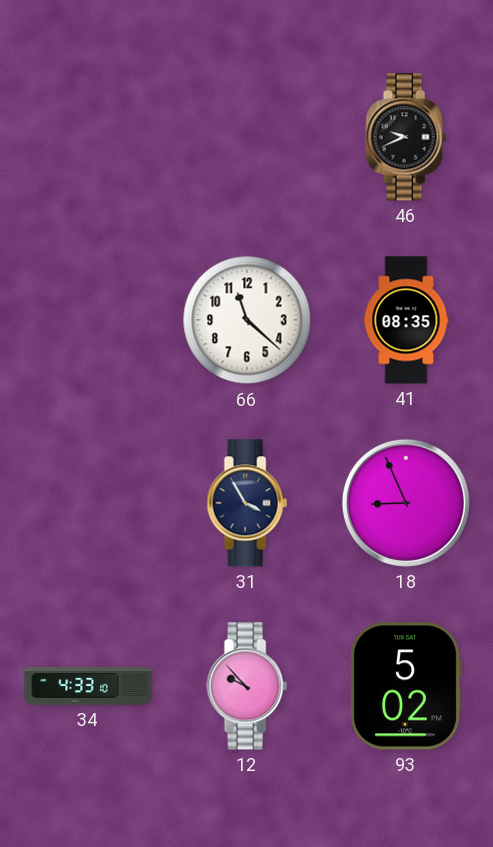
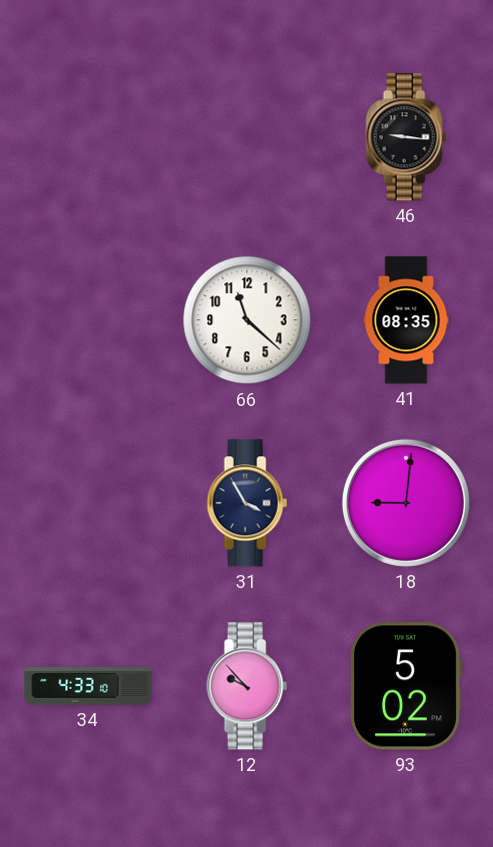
46: 9:41 -> 9:16
18: 8:56 -> 9:01
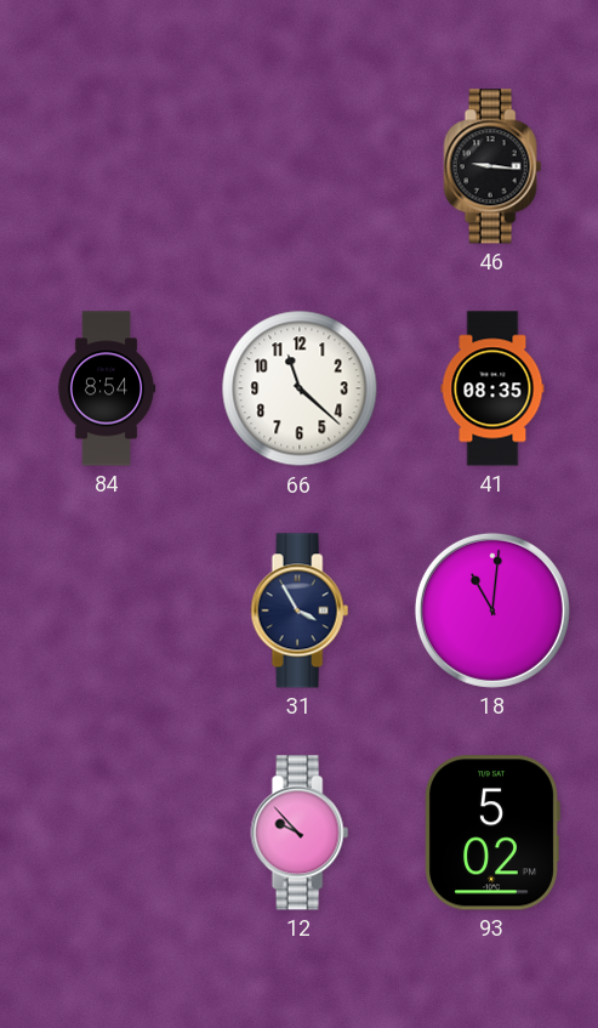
84: none -> 8:54
18: 9:01 -> 11:01
34: 4:33 -> none
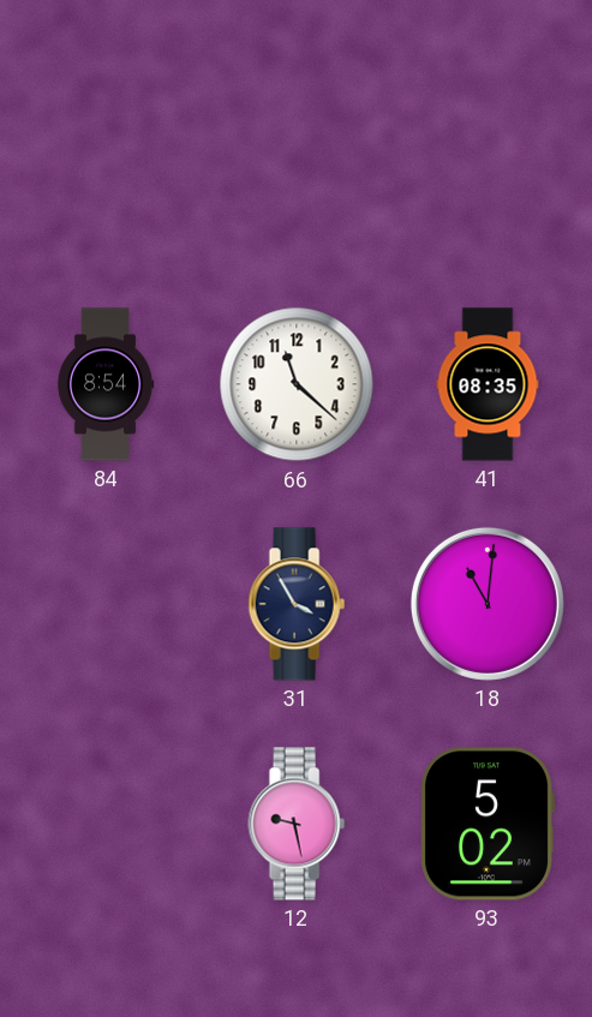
46: 9:16 -> none
12: 9:53 -> 9:28
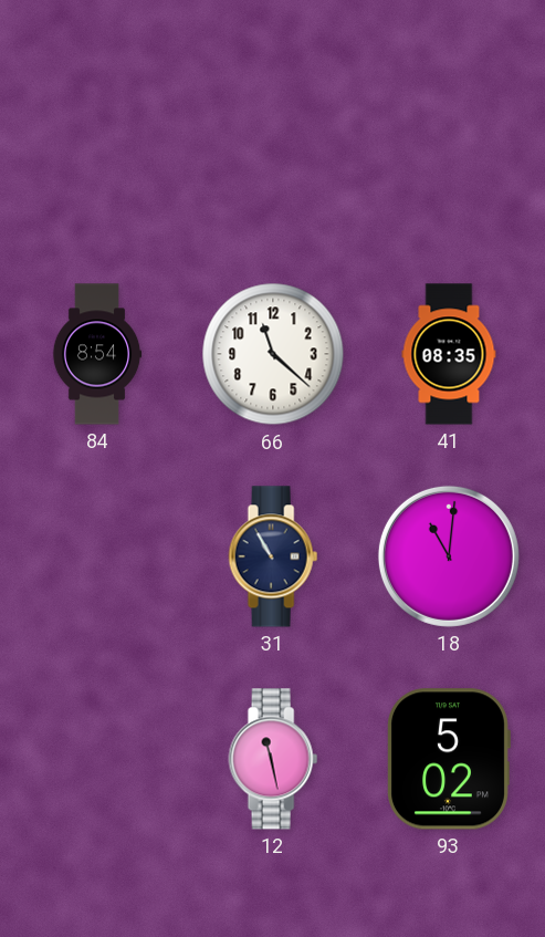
31: 3:55 -> 10:55
12: 9:28 -> 11:28
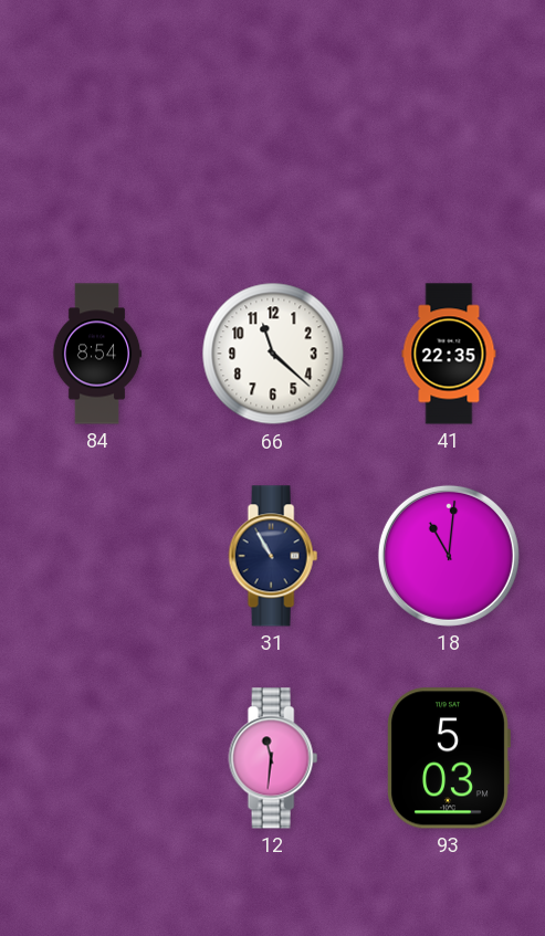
41: 08:35 -> 22:35
12: 11:28 -> 11:31
93: 5:02 -> 5:03
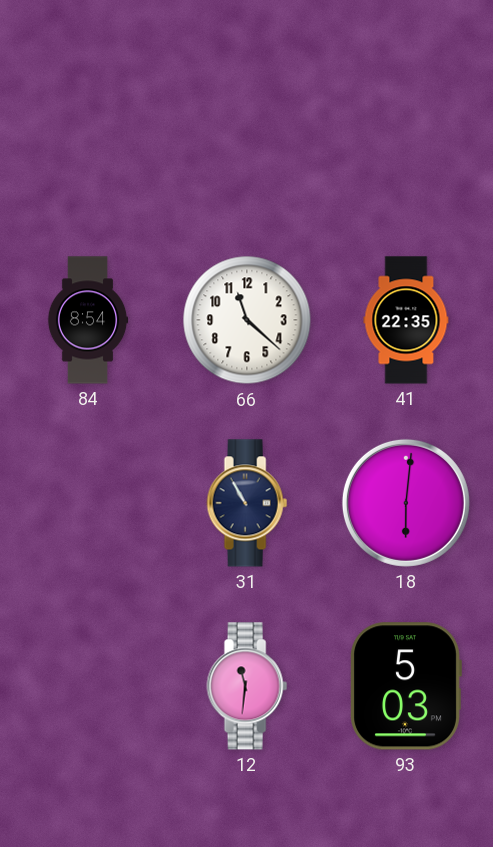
18: 11:01 -> 6:01
